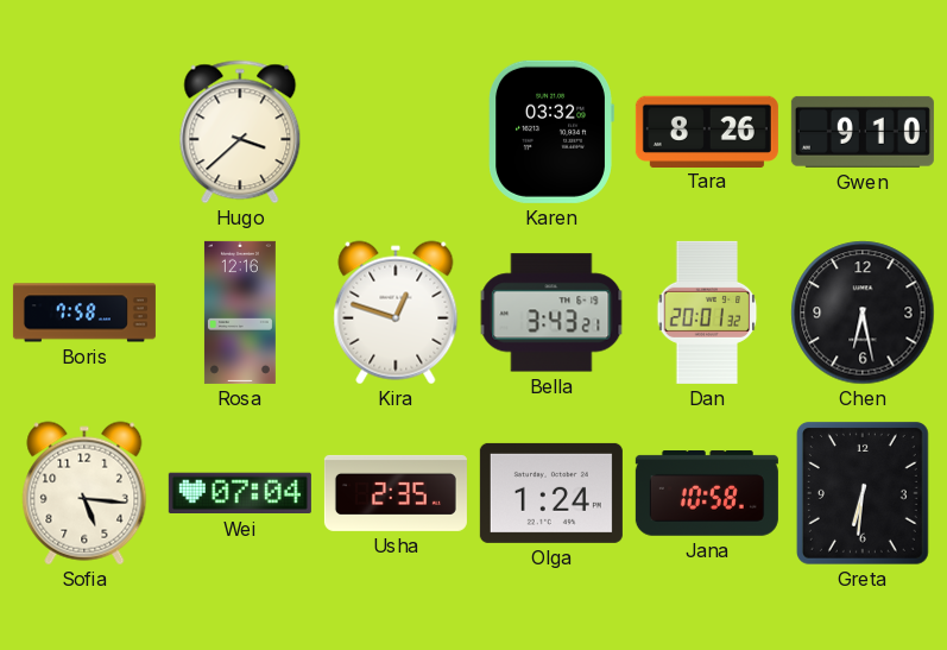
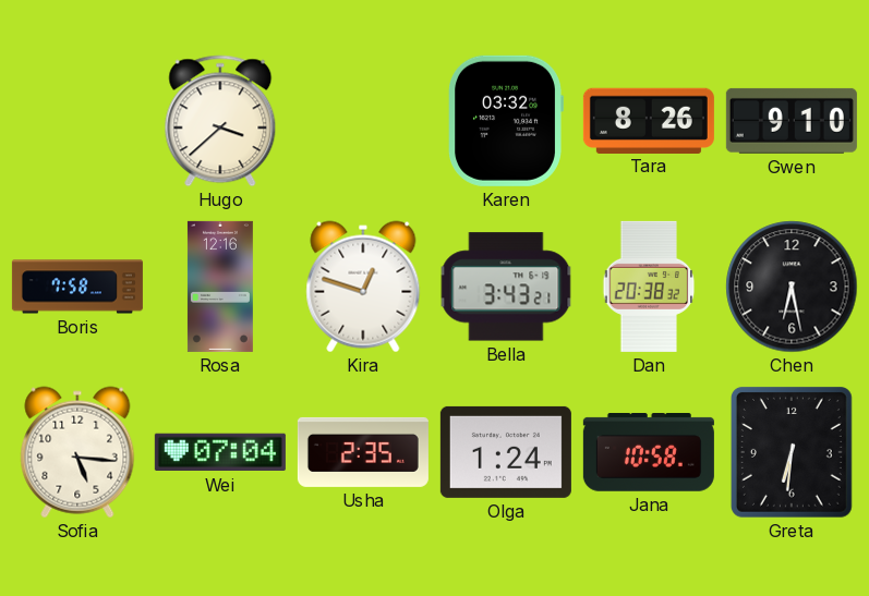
Dan: 20:01 -> 20:38
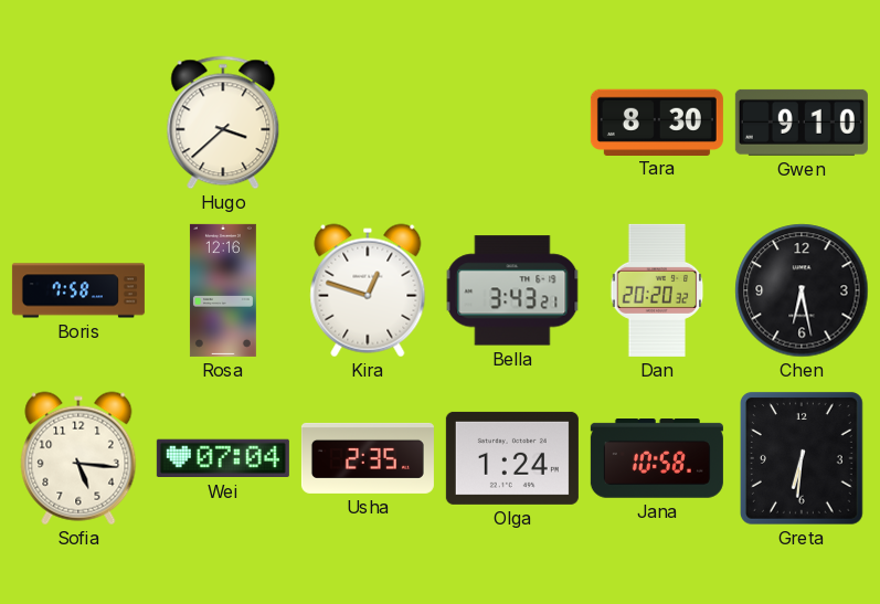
Karen: 03:32 -> none
Tara: 8:26 -> 8:30
Dan: 20:38 -> 20:20
